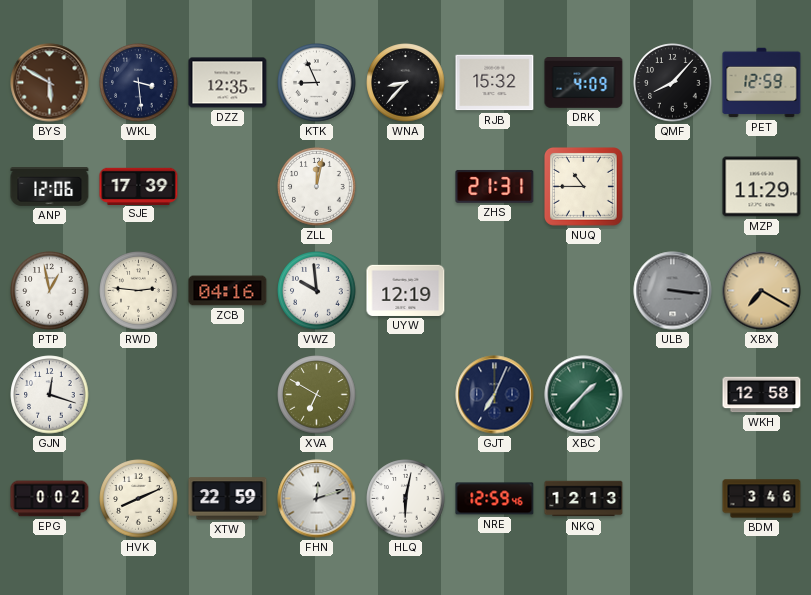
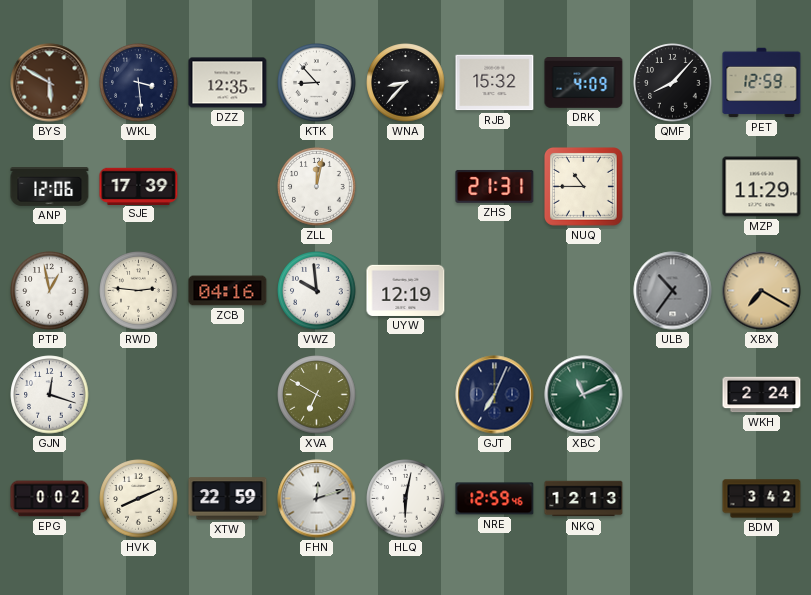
KTK: 8:56 -> 8:53
ULB: 3:16 -> 10:36
XBC: 1:37 -> 11:11
WKH: 12:58 -> 2:24
BDM: 3:46 -> 3:42
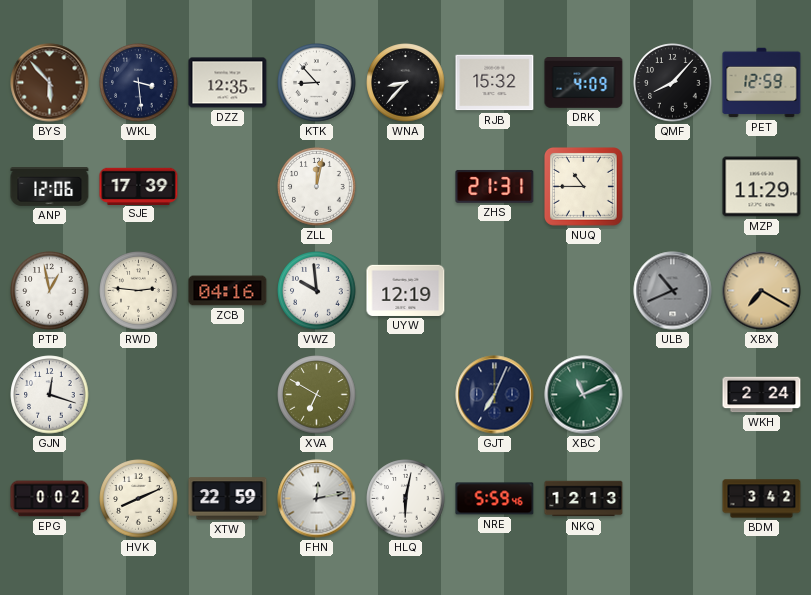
BYS: 5:50 -> 5:53
ULB: 10:36 -> 10:41
FHN: 12:12 -> 12:13
NRE: 12:59 -> 5:59
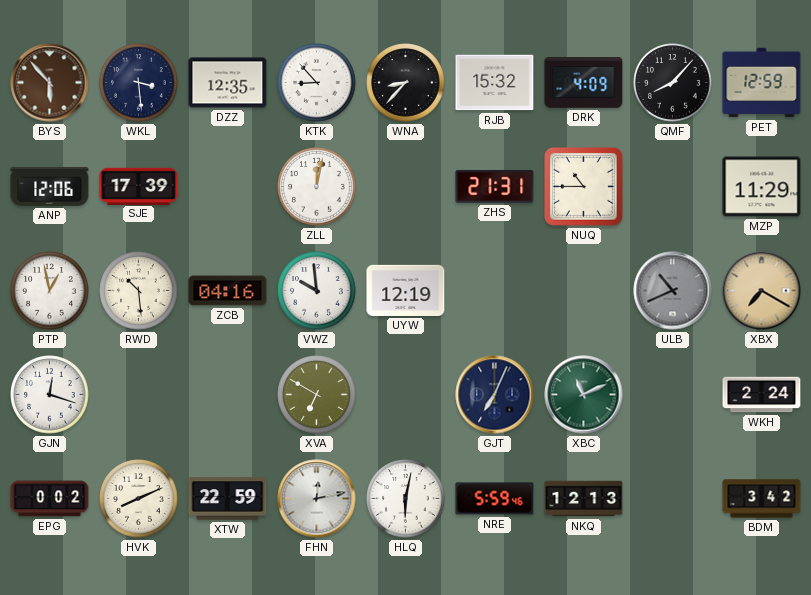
RWD: 2:46 -> 10:29
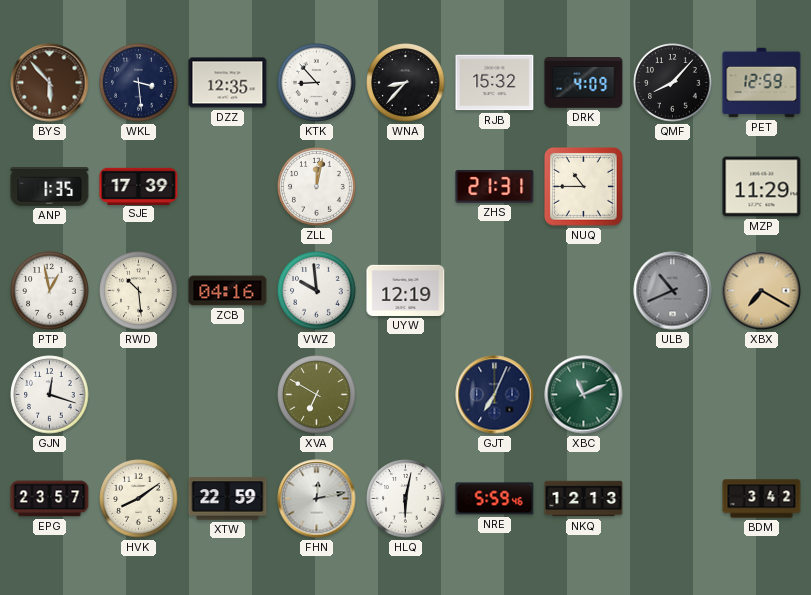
ANP: 12:06 -> 1:35
WKH: 2:24 -> none
EPG: 0:02 -> 23:57
HVK: 8:11 -> 8:09
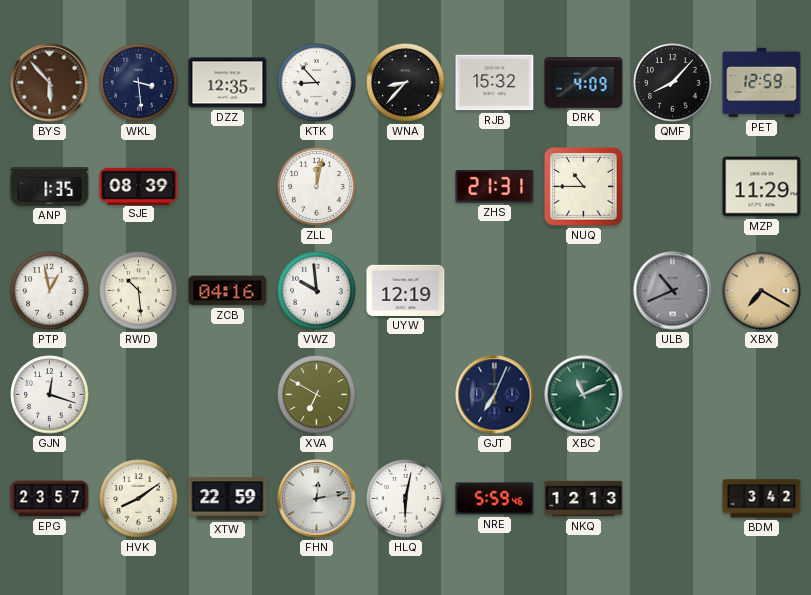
SJE: 17:39 -> 08:39
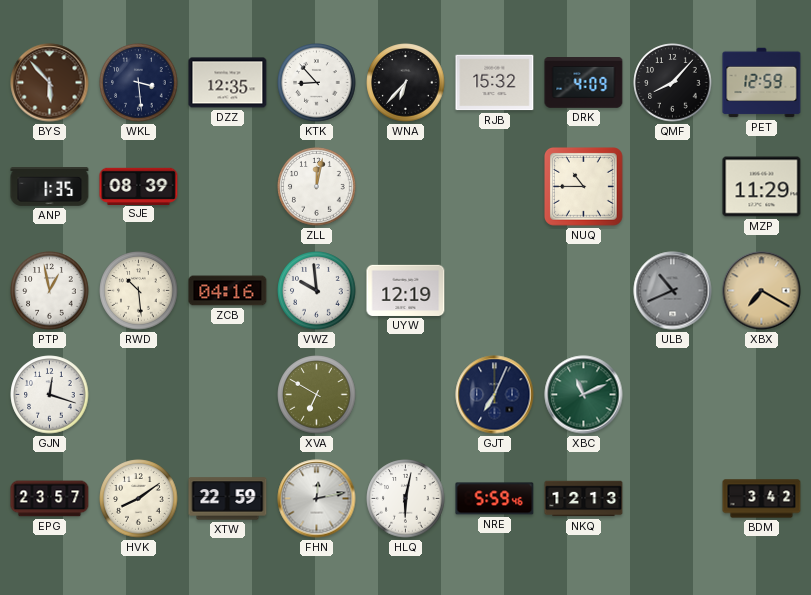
WNA: 8:37 -> 6:37
ZHS: 21:31 -> none
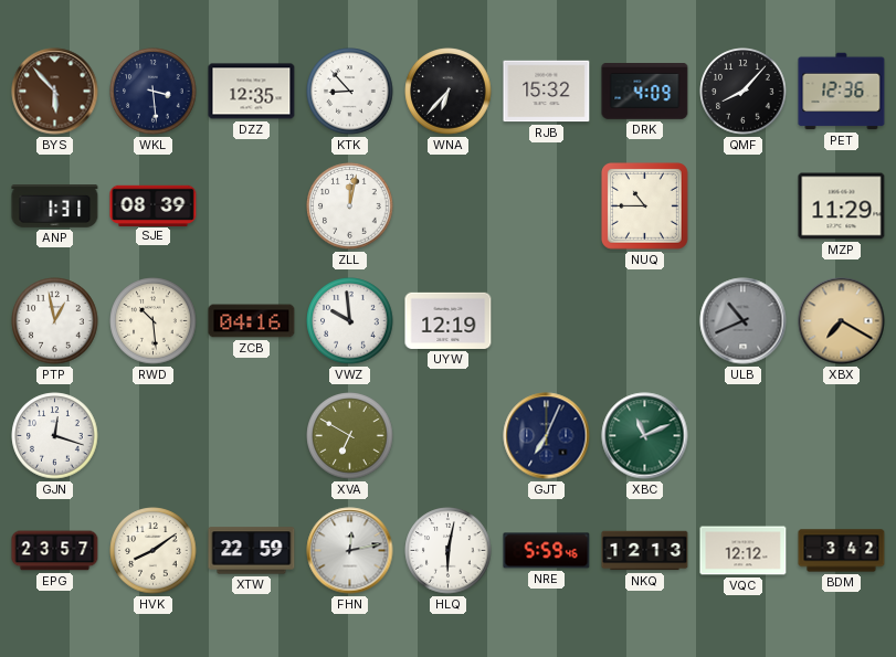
PET: 12:59 -> 12:36
ANP: 1:35 -> 1:31
VQC: none -> 12:12
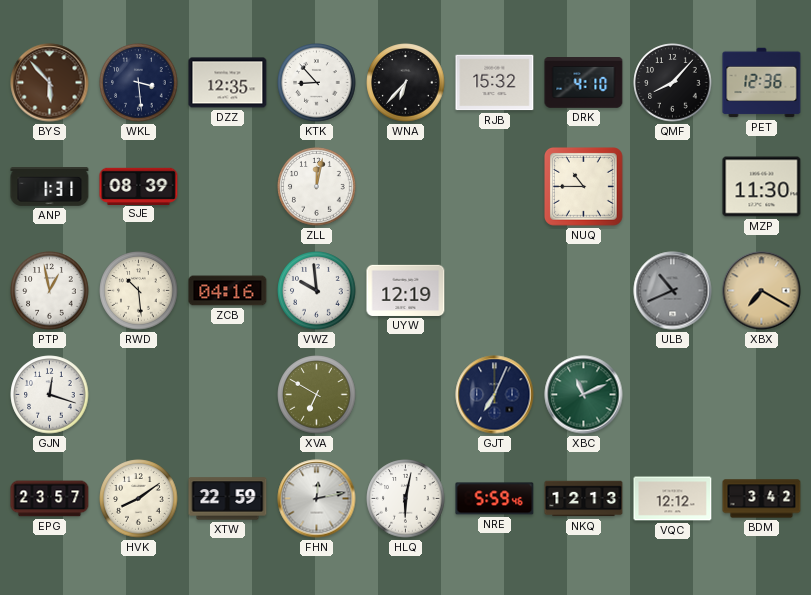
DRK: 4:09 -> 4:10
MZP: 11:29 -> 11:30
